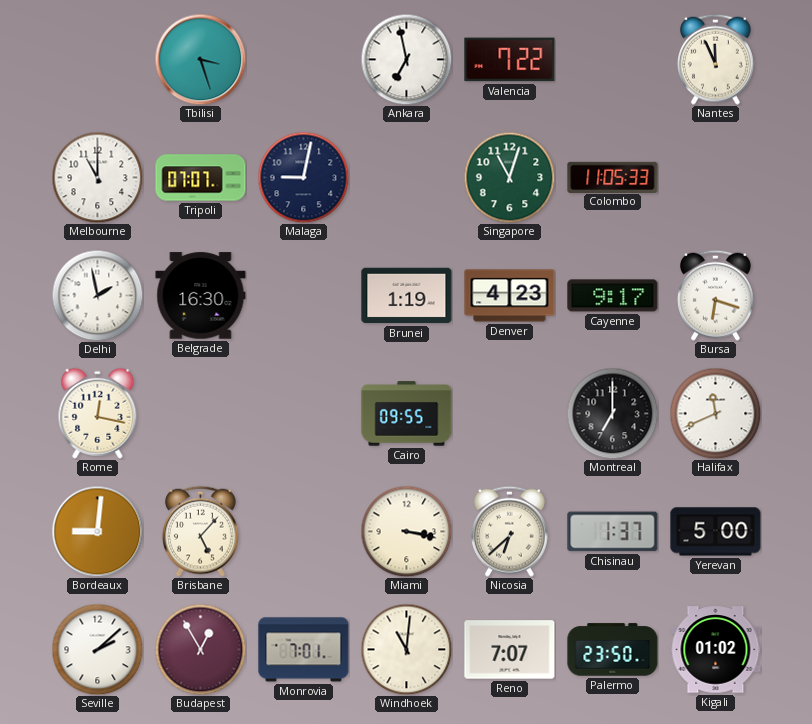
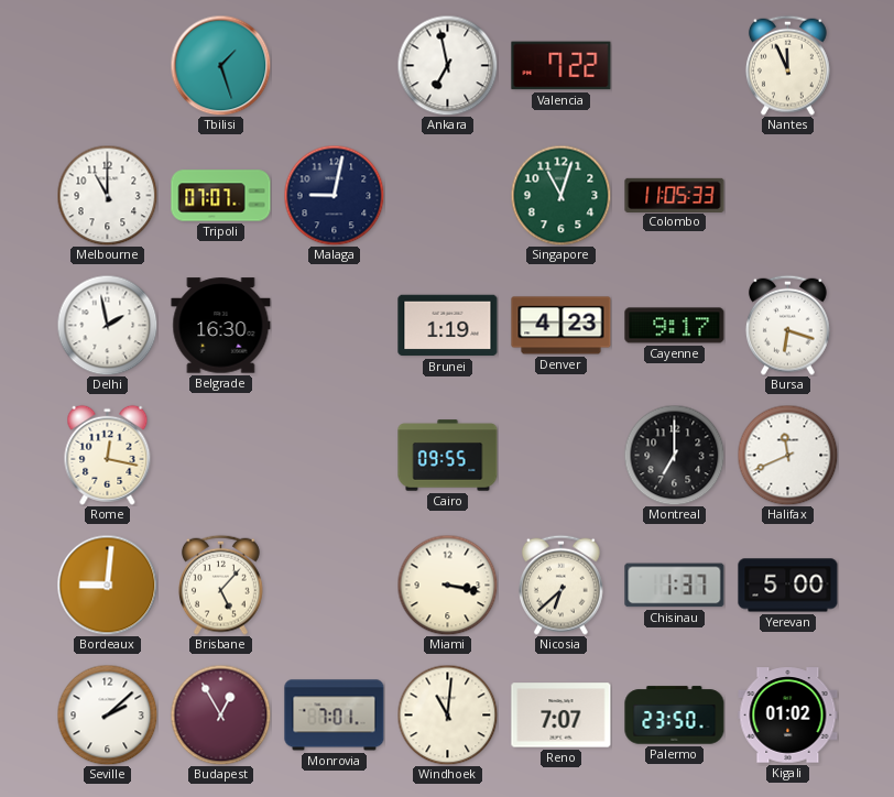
Tbilisi: 3:27 -> 1:27
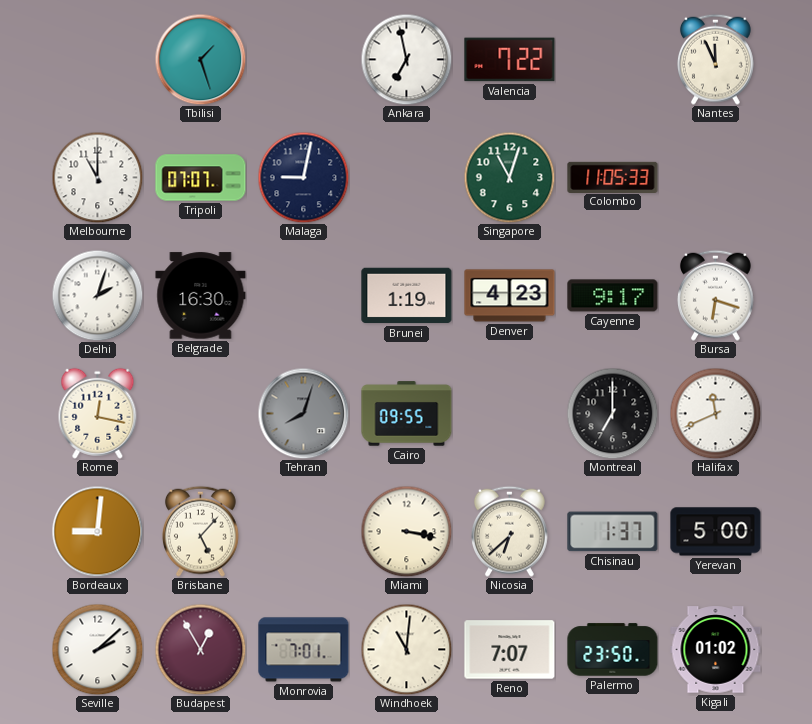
Delhi: 1:58 -> 2:03
Tehran: none -> 8:03
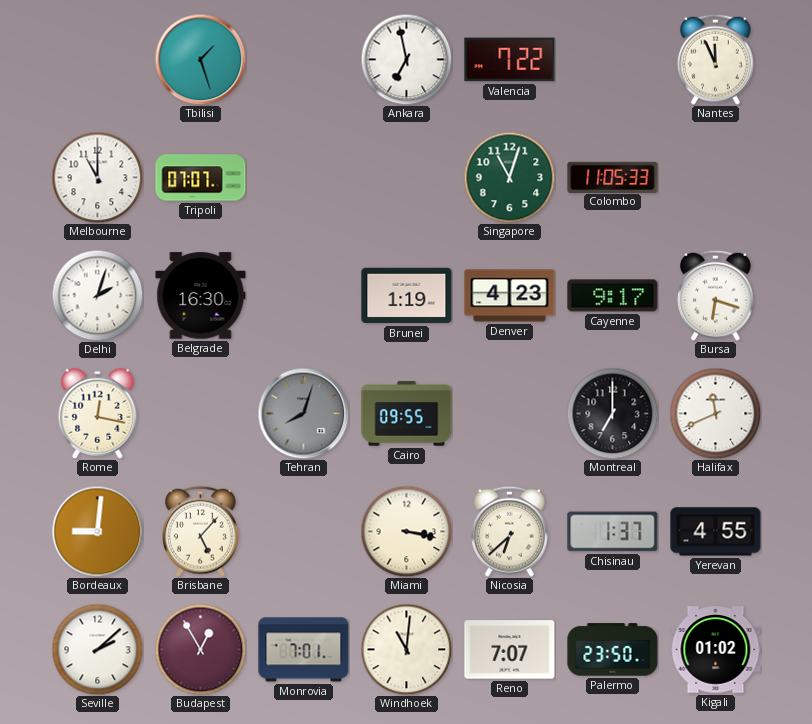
Malaga: 9:02 -> none
Yerevan: 5:00 -> 4:55
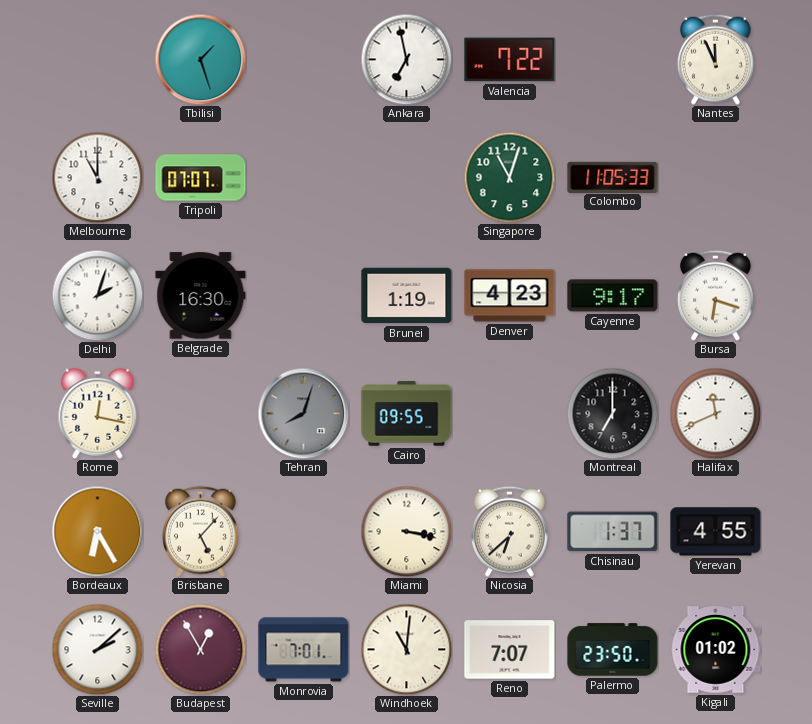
Bordeaux: 9:01 -> 6:25
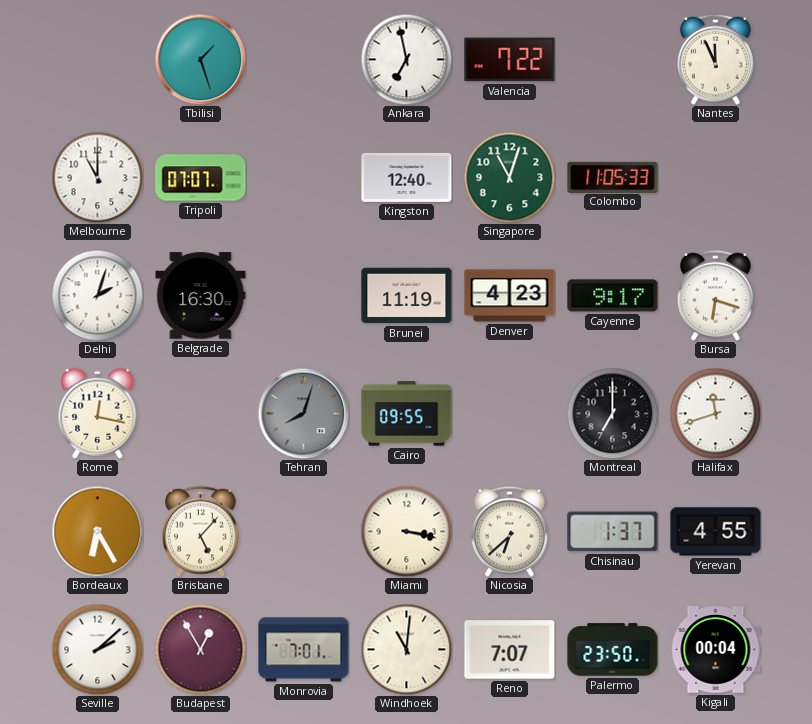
Kingston: none -> 12:40
Brunei: 1:19 -> 11:19
Halifax: 11:41 -> 11:42
Kigali: 01:02 -> 00:04
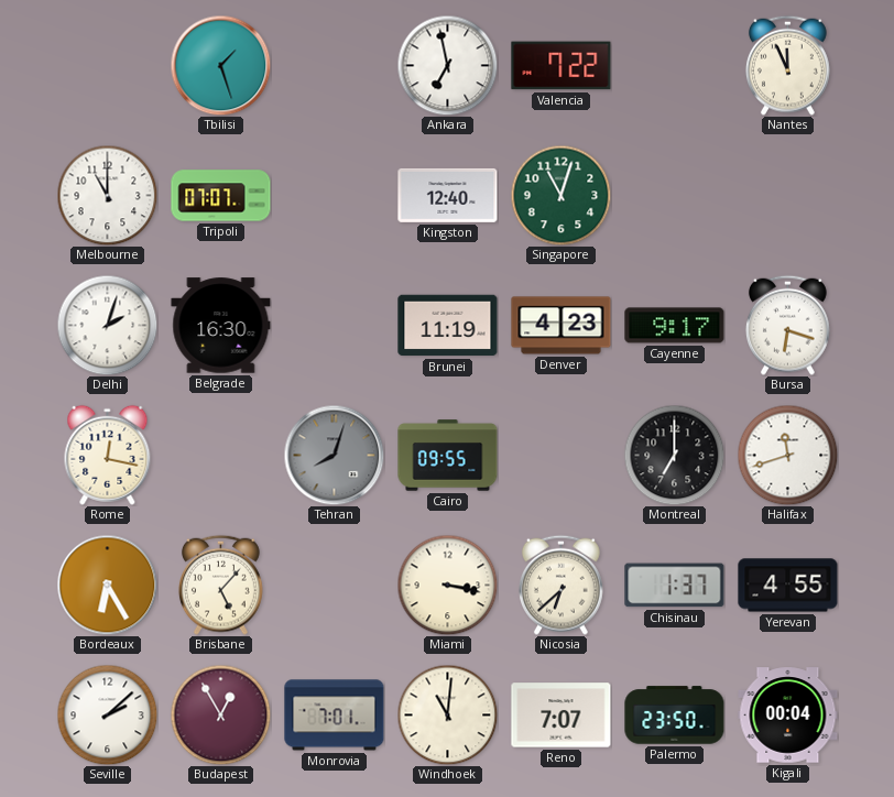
Colombo: 11:05 -> none
